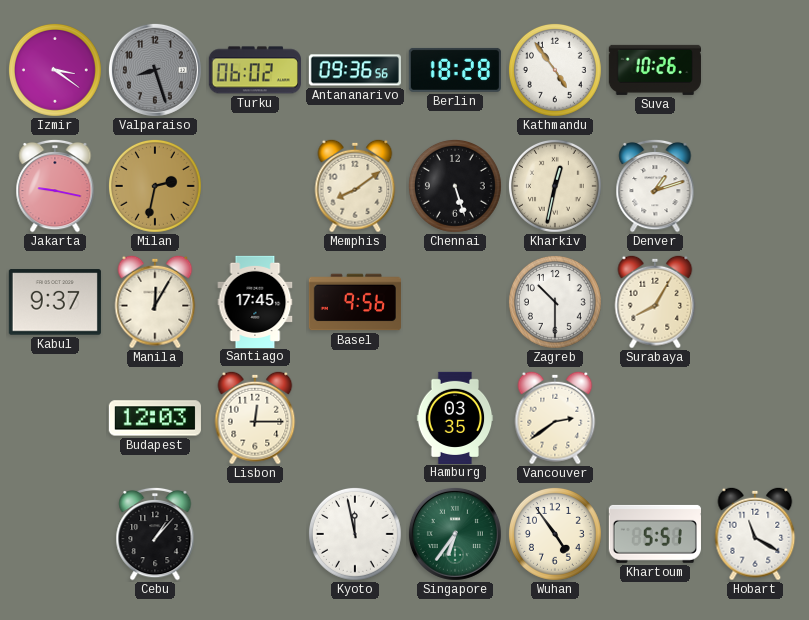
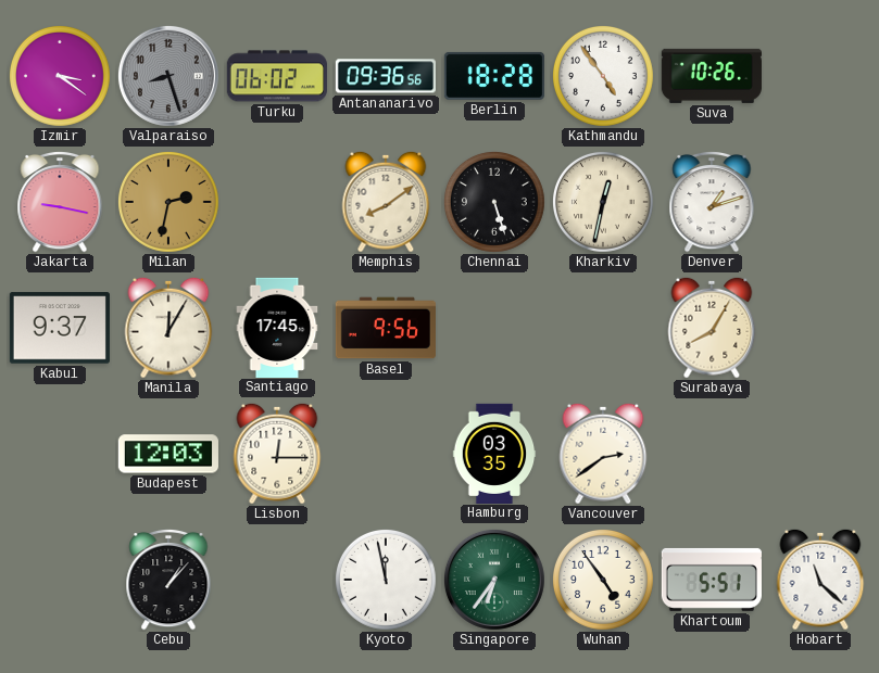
Zagreb: 10:30 -> none
Hobart: 11:20 -> 11:22
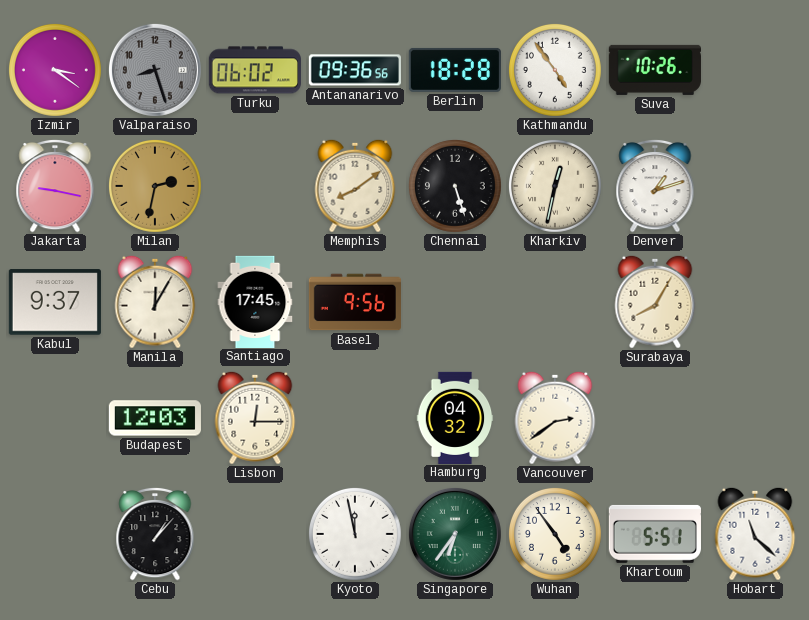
Hamburg: 03:35 -> 04:32
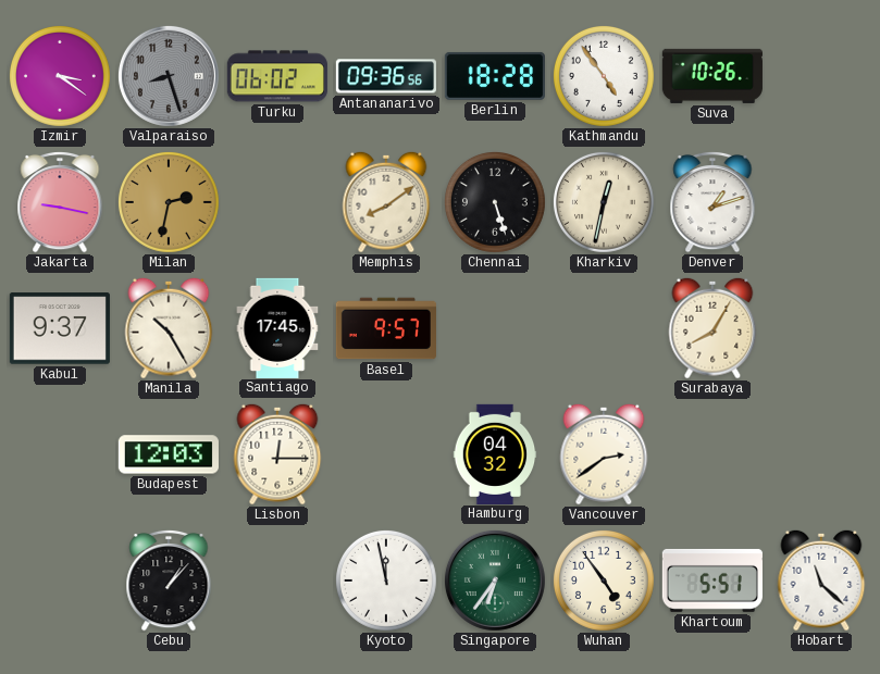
Manila: 12:05 -> 10:25
Basel: 9:56 -> 9:57
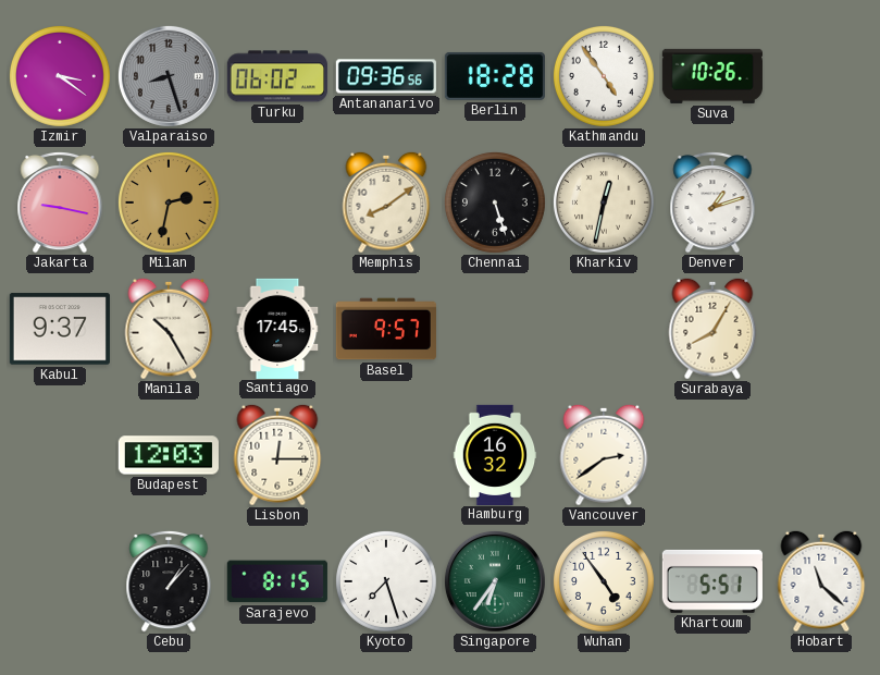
Hamburg: 04:32 -> 16:32
Sarajevo: none -> 8:15
Kyoto: 11:58 -> 7:27
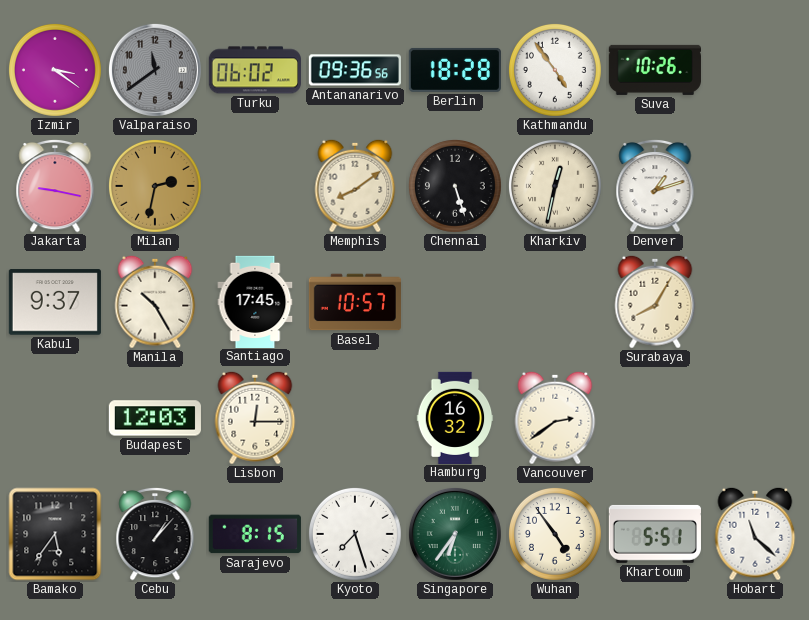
Valparaiso: 8:27 -> 11:39
Basel: 9:57 -> 10:57
Bamako: none -> 5:36
